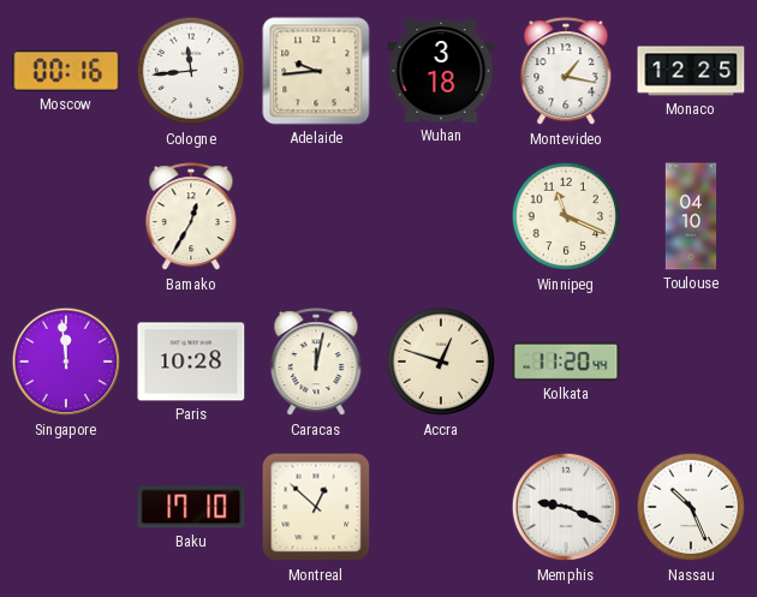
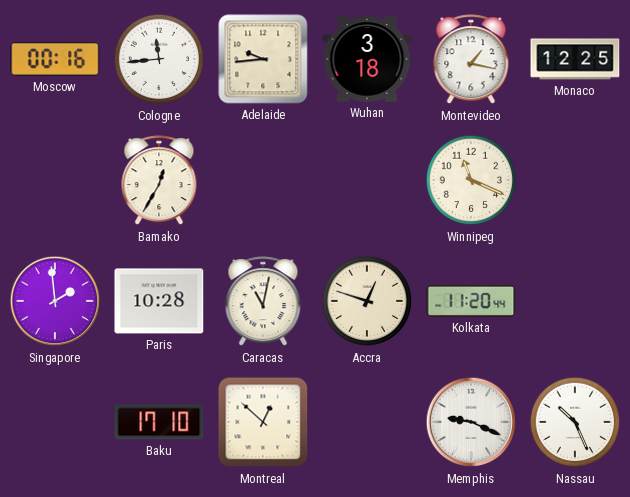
Toulouse: 04:10 -> none
Singapore: 11:59 -> 1:59
Caracas: 12:02 -> 11:02
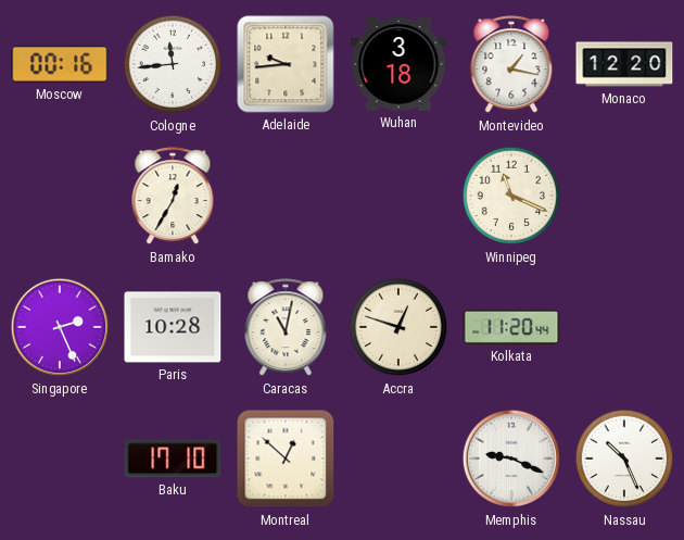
Monaco: 12:25 -> 12:20
Singapore: 1:59 -> 2:26
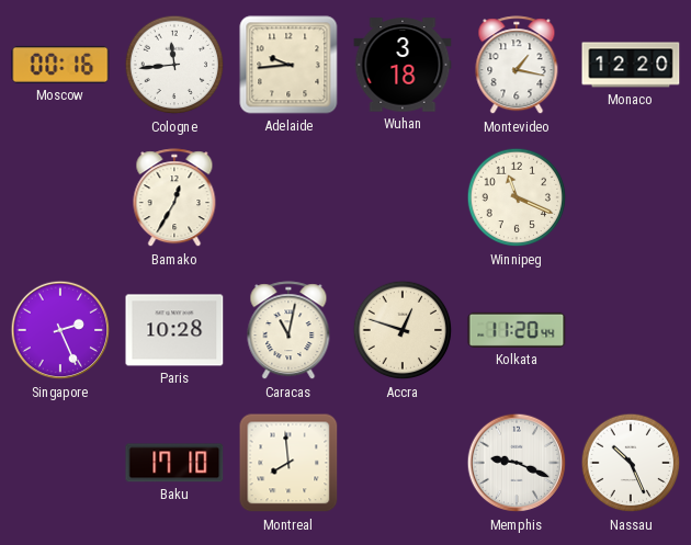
Montreal: 12:52 -> 7:59
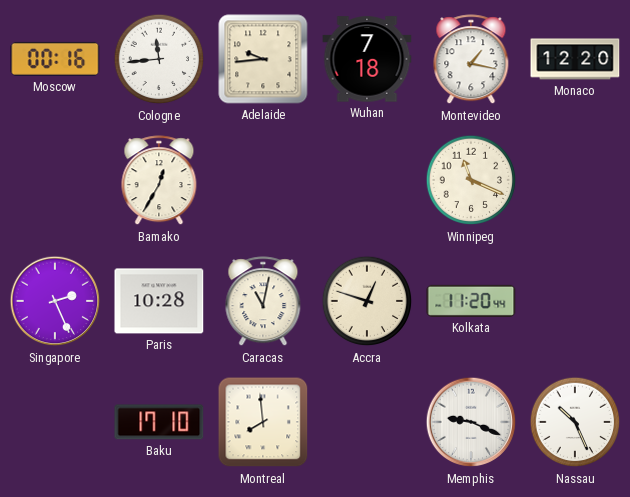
Wuhan: 3:18 -> 7:18
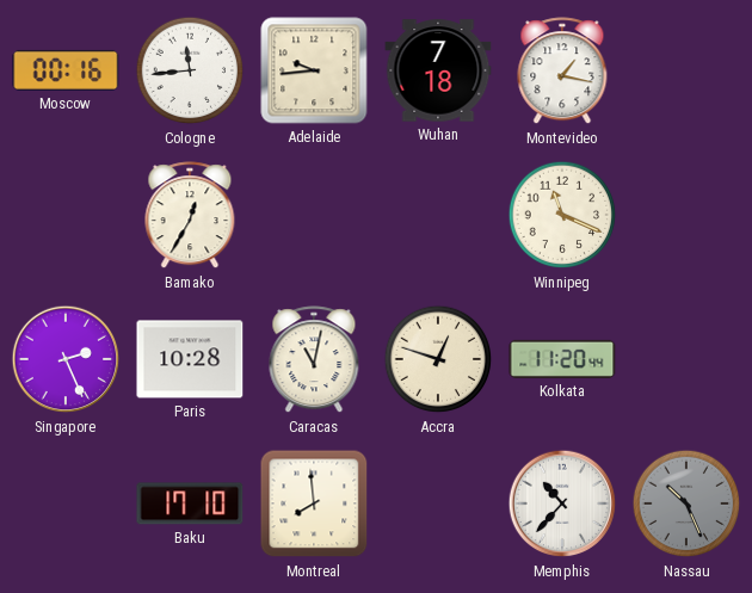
Monaco: 12:20 -> none
Memphis: 9:19 -> 10:37
Nassau dial: white -> grey
